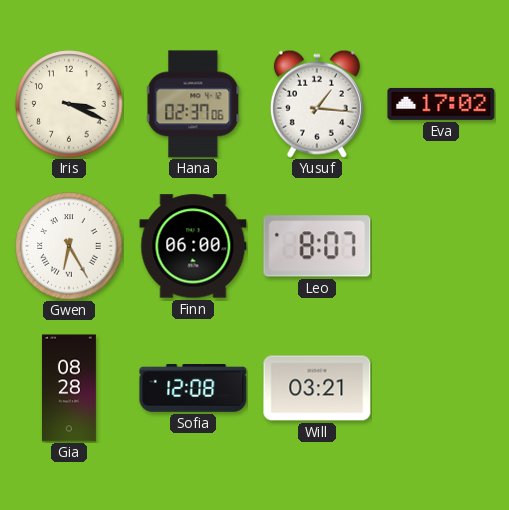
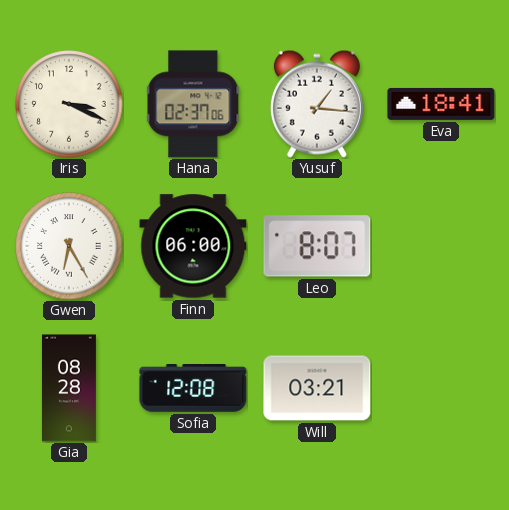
Eva: 17:02 -> 18:41
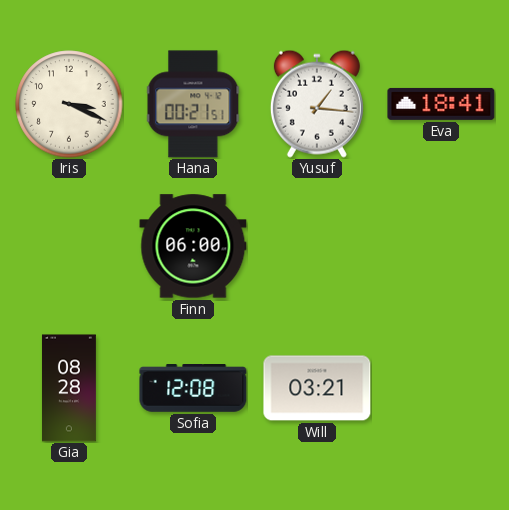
Hana: 02:37 -> 00:21
Gwen: 6:25 -> none
Leo: 8:07 -> none
